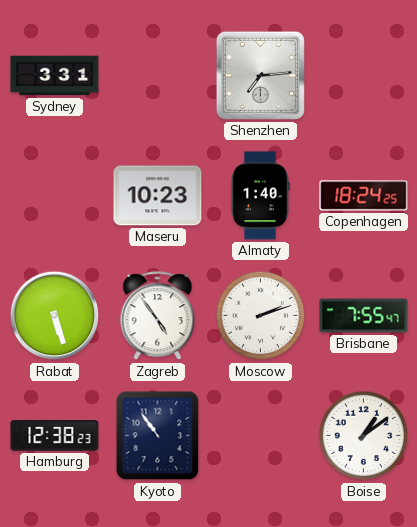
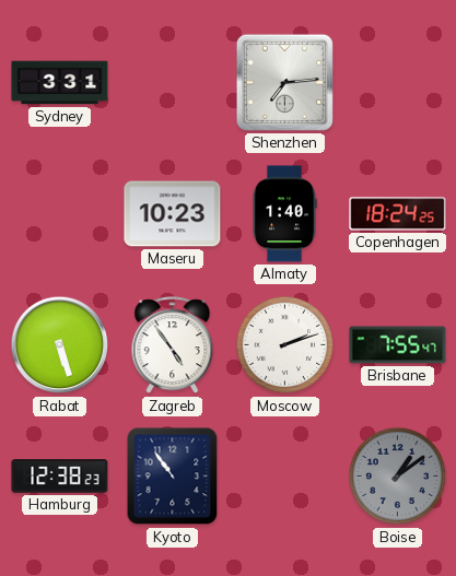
Boise dial: white -> grey
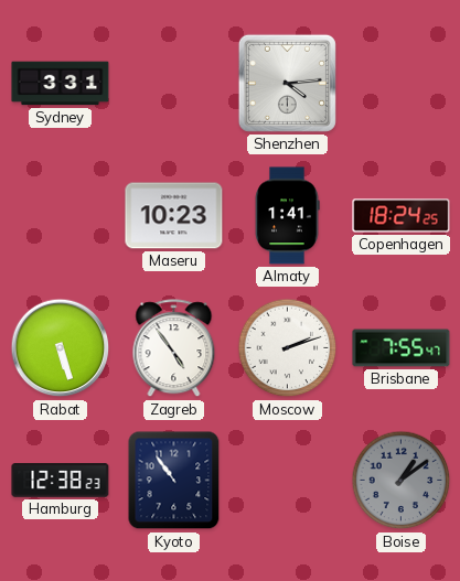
Shenzhen: 7:14 -> 4:14
Almaty: 1:40 -> 1:41
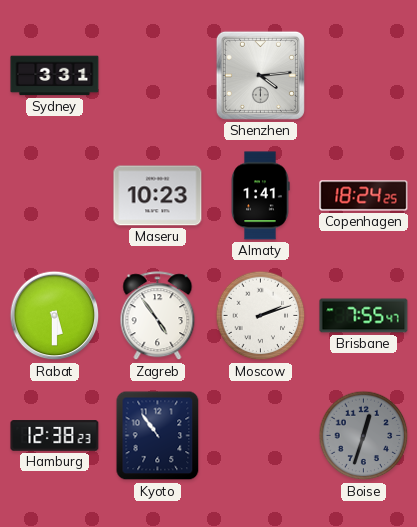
Rabat: 5:27 -> 5:30
Boise: 1:09 -> 12:33
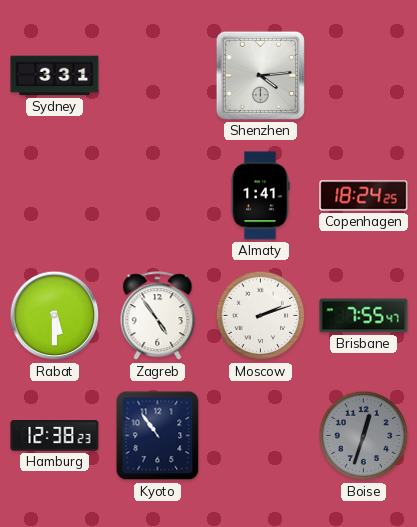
Maseru: 10:23 -> none
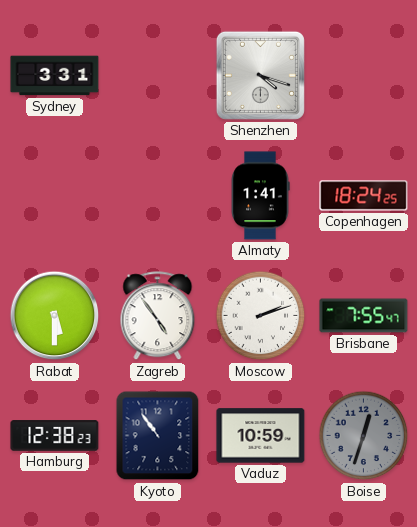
Shenzhen: 4:14 -> 4:18
Vaduz: none -> 10:59
